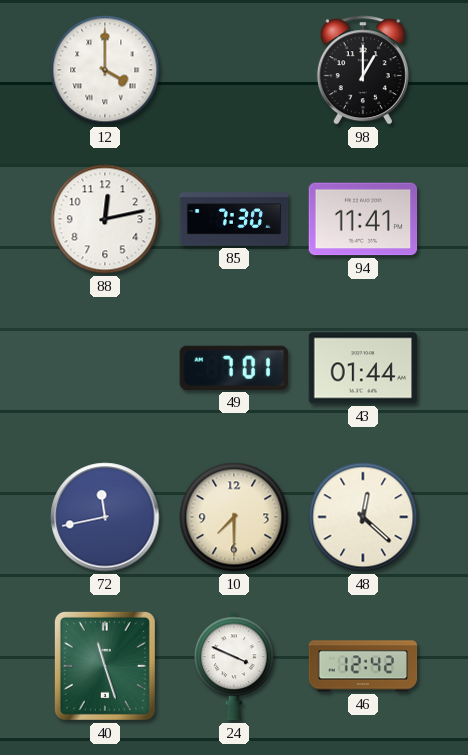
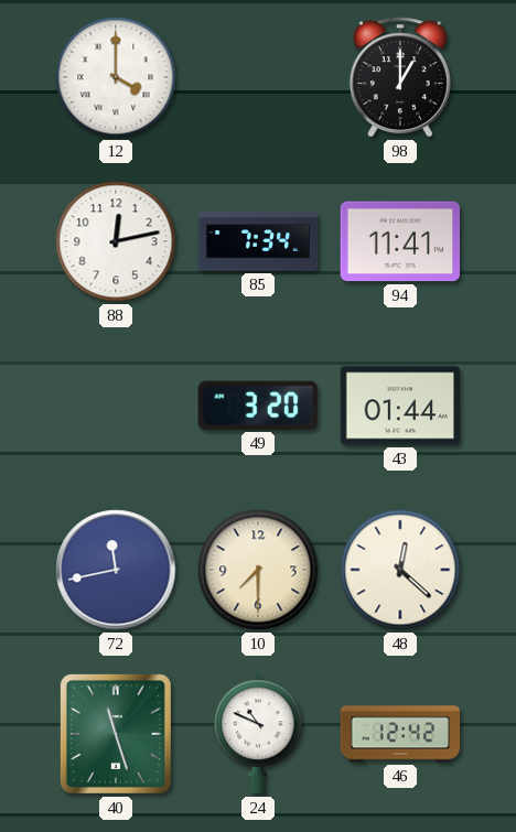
85: 7:30 -> 7:34
49: 7:01 -> 3:20
24: 3:49 -> 10:49
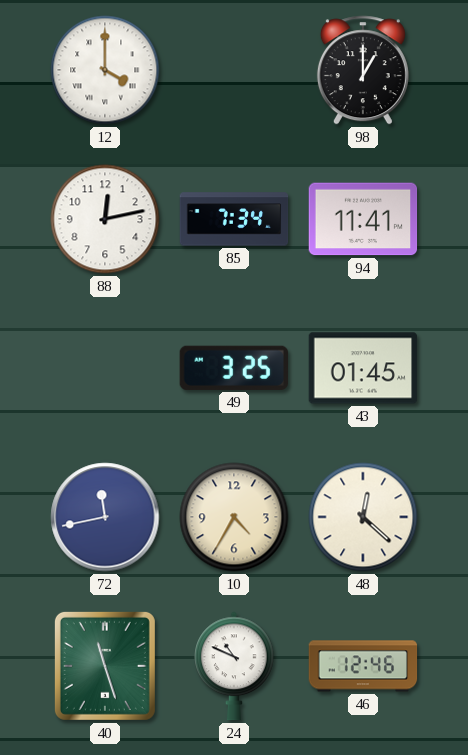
49: 3:20 -> 3:25
43: 01:44 -> 01:45
10: 7:30 -> 4:35
46: 12:42 -> 12:46
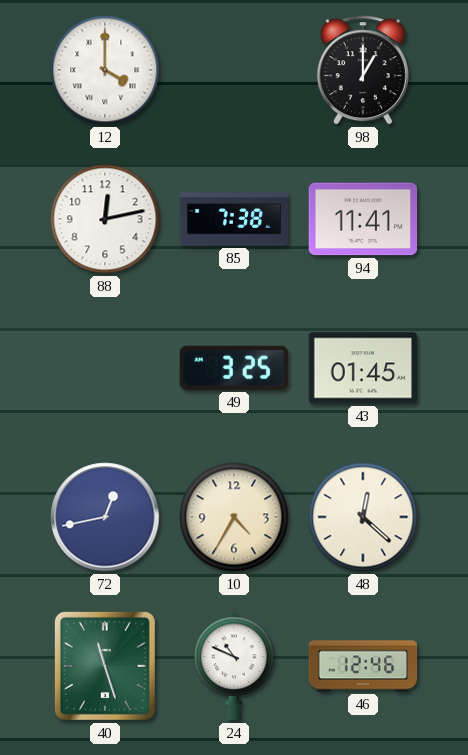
85: 7:34 -> 7:38
72: 11:43 -> 12:43
